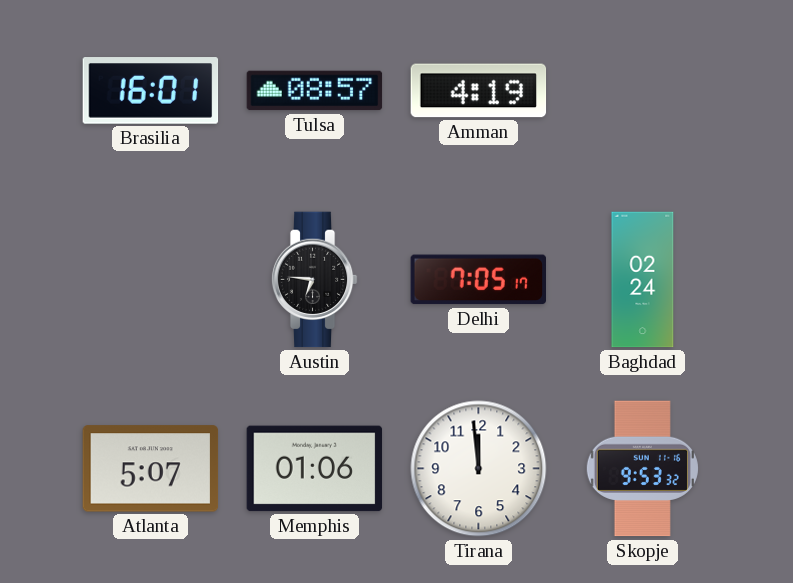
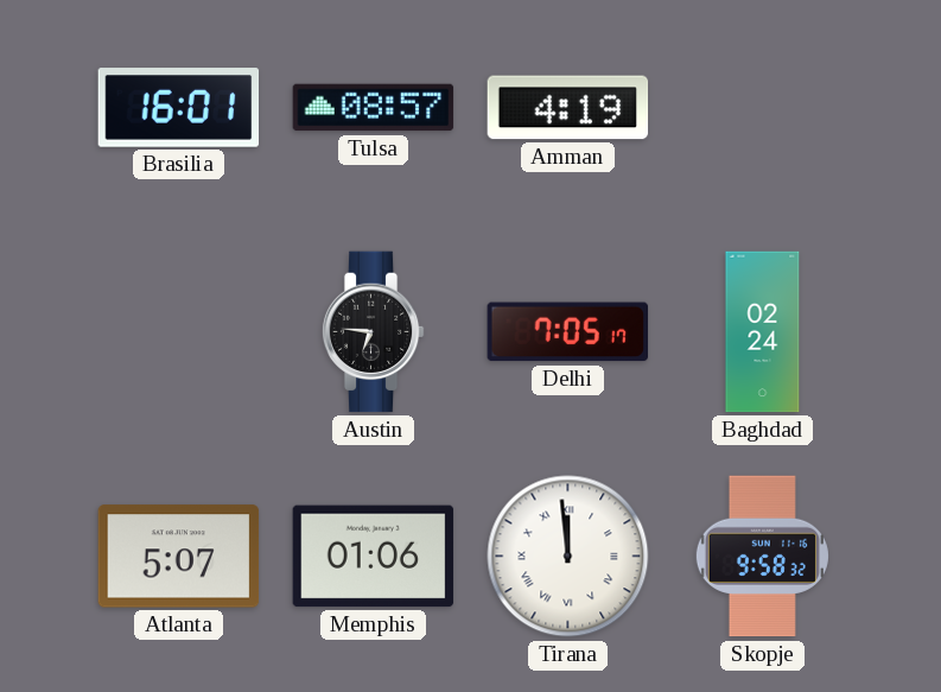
Tirana numerals: Arabic -> Roman
Skopje: 9:53 -> 9:58
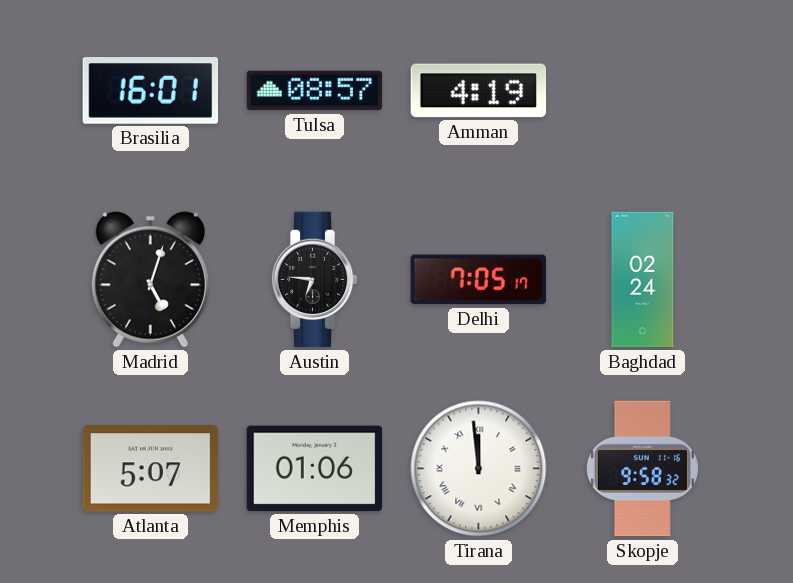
Madrid: none -> 5:03
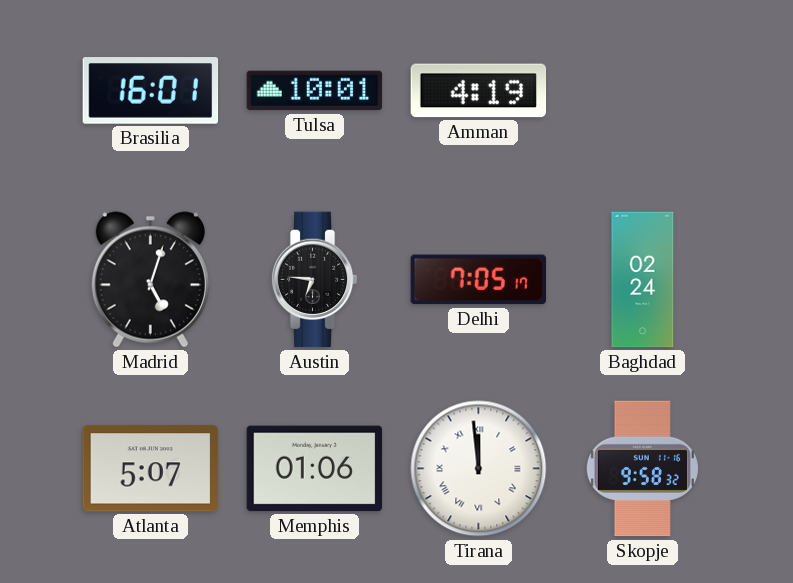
Tulsa: 08:57 -> 10:01
